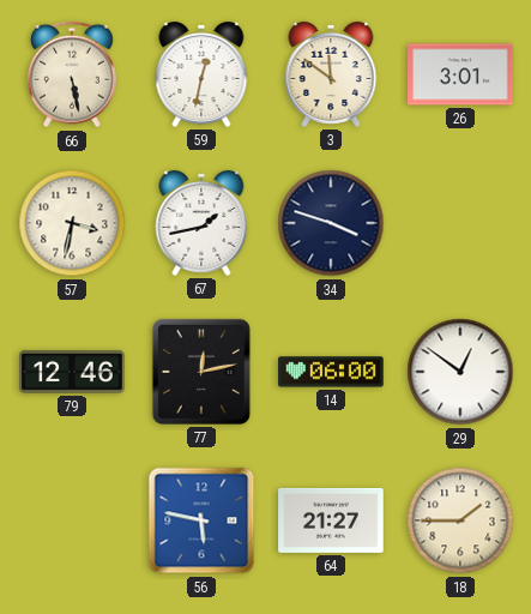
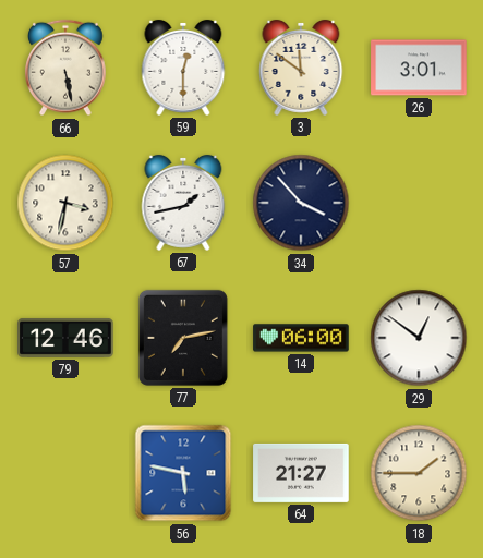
59: 12:32 -> 12:30
34: 3:48 -> 3:53
77: 12:13 -> 7:13
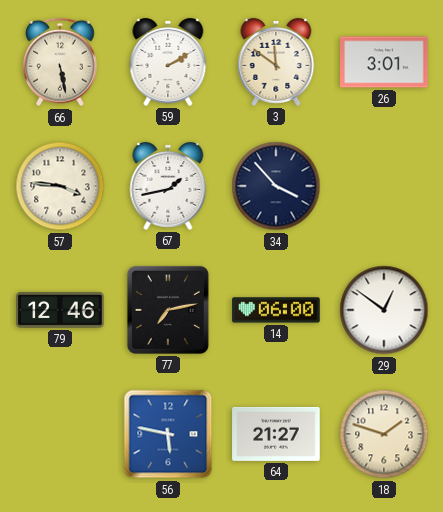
59: 12:30 -> 2:10
57: 3:32 -> 3:46
18: 1:45 -> 1:48
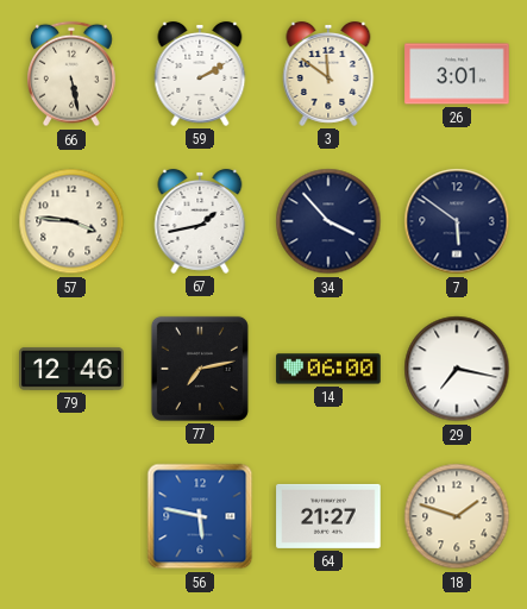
7: none -> 5:51
29: 12:51 -> 7:17
